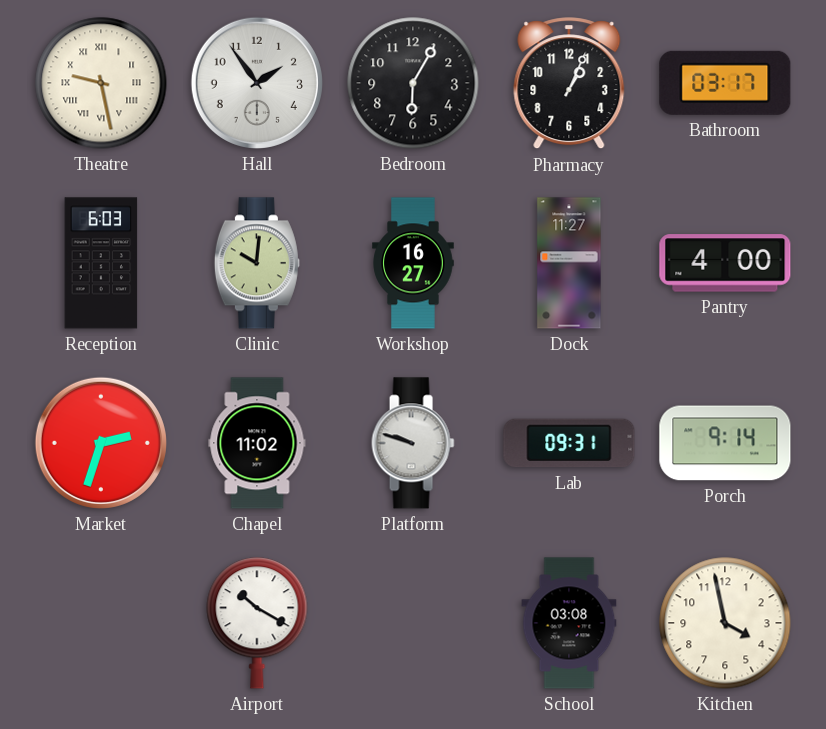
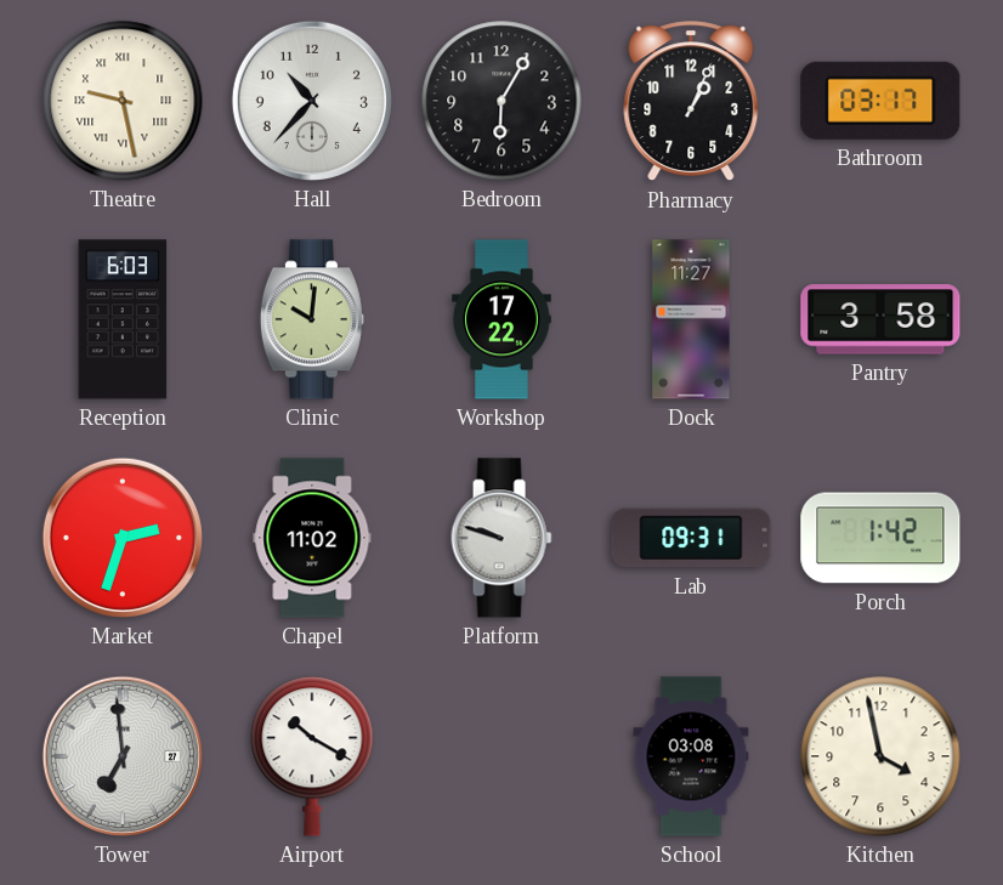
Hall: 1:54 -> 10:37
Workshop: 16:27 -> 17:22
Pantry: 4:00 -> 3:58
Porch: 9:14 -> 1:42
Tower: none -> 6:59
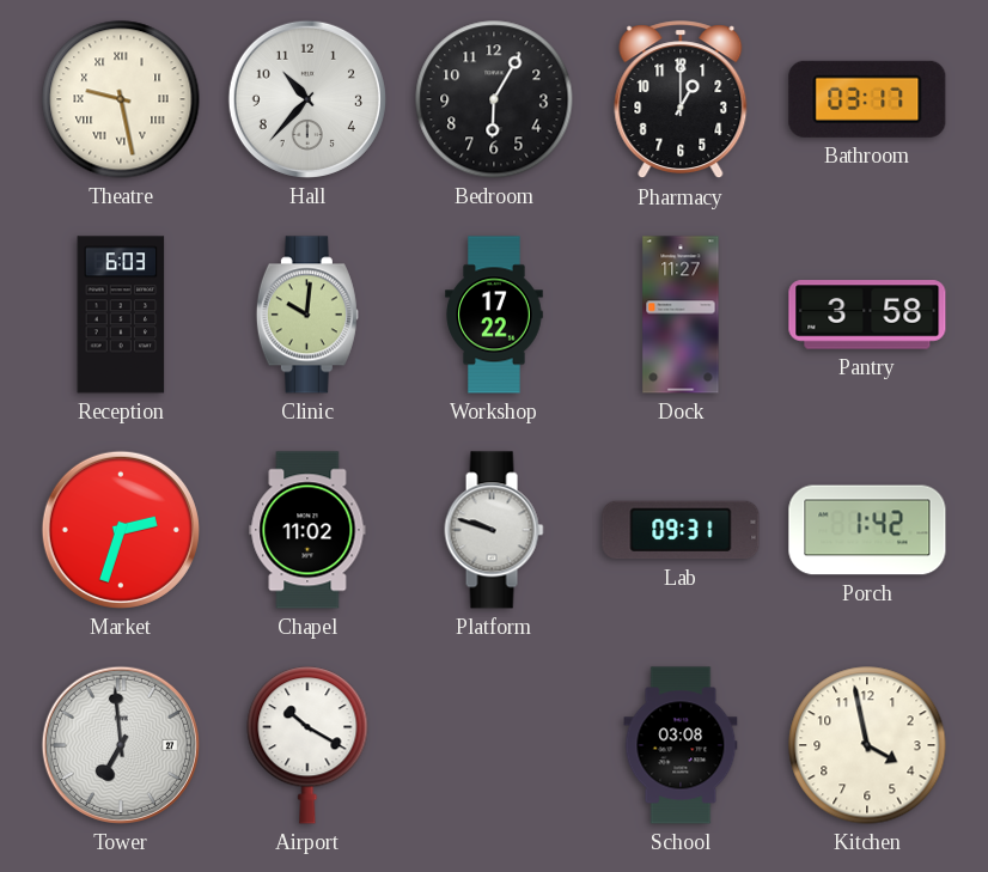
Pharmacy: 1:04 -> 1:00
